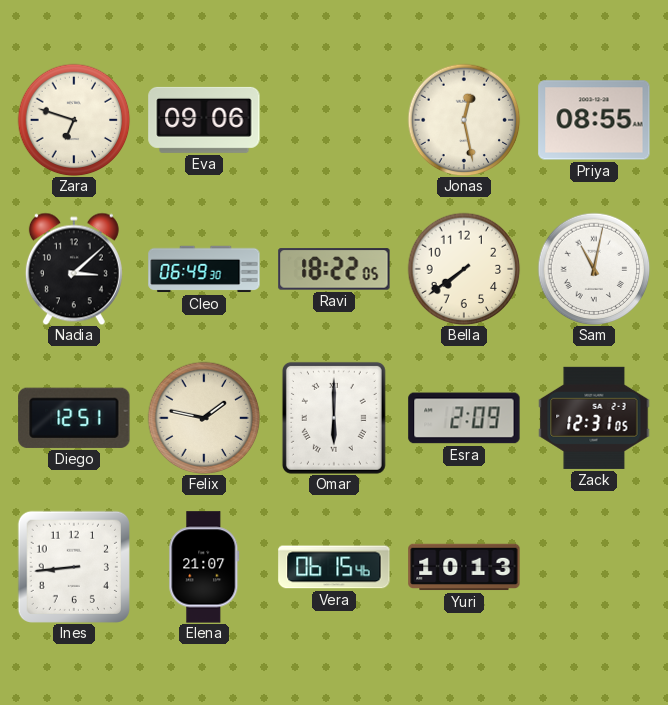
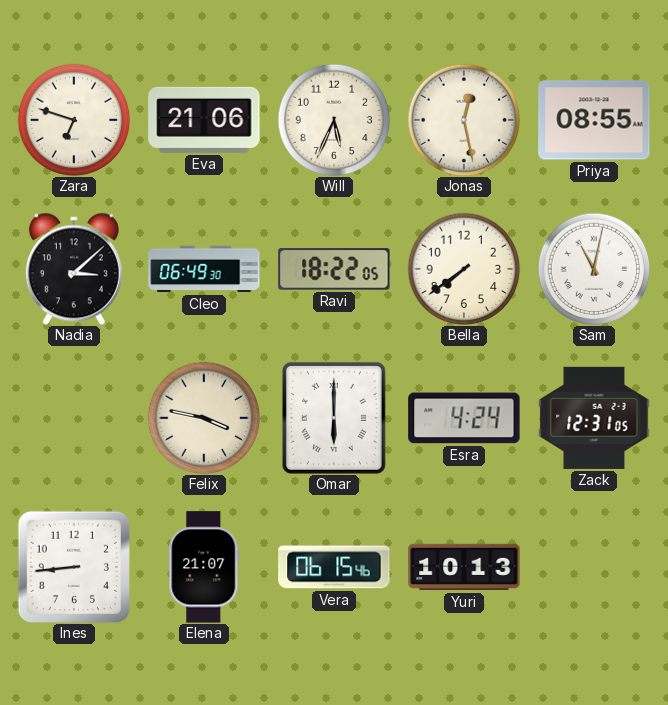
Eva: 09:06 -> 21:06
Will: none -> 5:34
Diego: 12:51 -> none
Felix: 1:47 -> 3:47
Esra: 2:09 -> 4:24
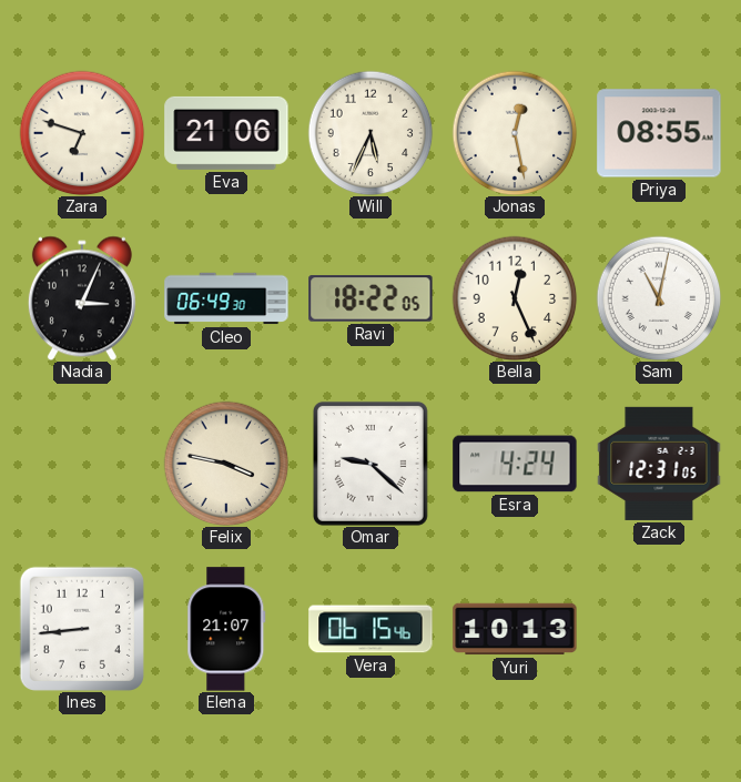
Nadia: 3:08 -> 3:04
Bella: 7:39 -> 12:26
Omar: 6:00 -> 9:22
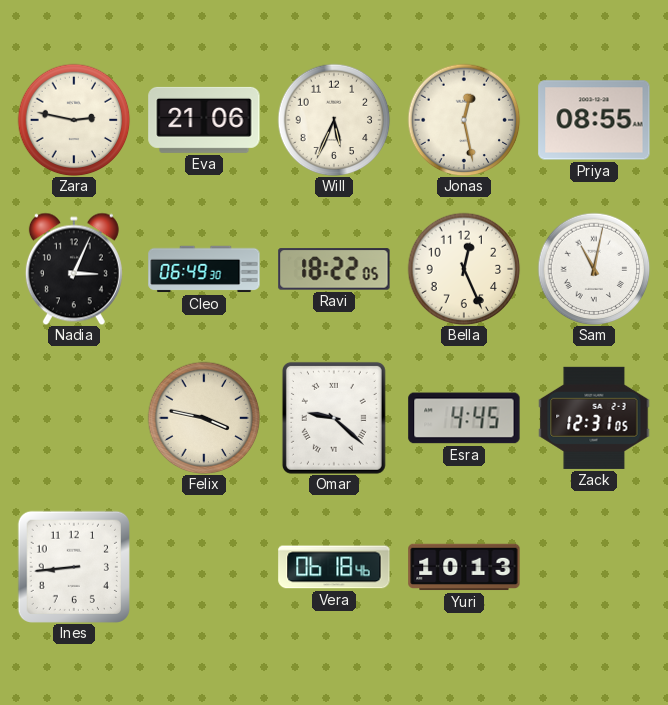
Zara: 6:48 -> 2:47
Esra: 4:24 -> 4:45
Elena: 21:07 -> none
Vera: 06:15 -> 06:18
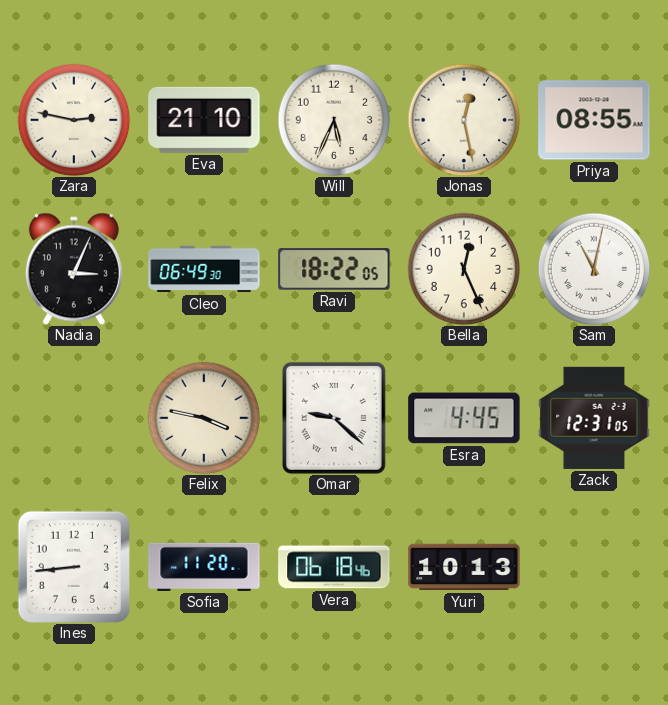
Eva: 21:06 -> 21:10
Sofia: none -> 11:20
